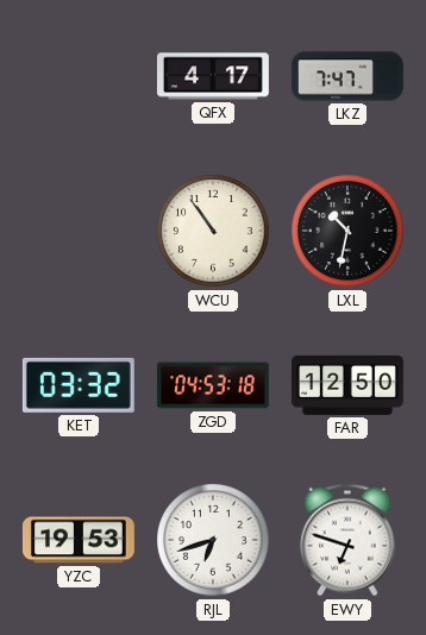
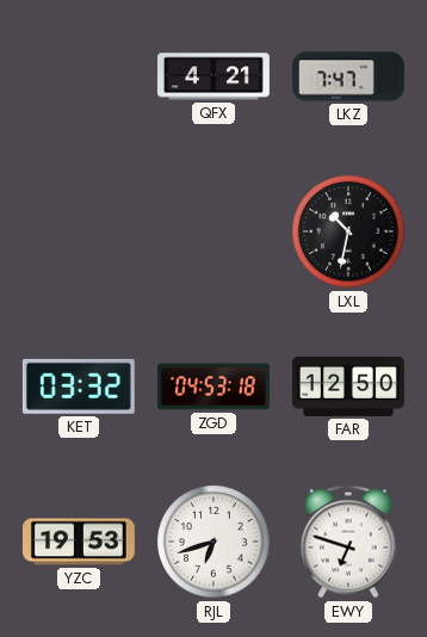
QFX: 4:17 -> 4:21
WCU: 10:54 -> none
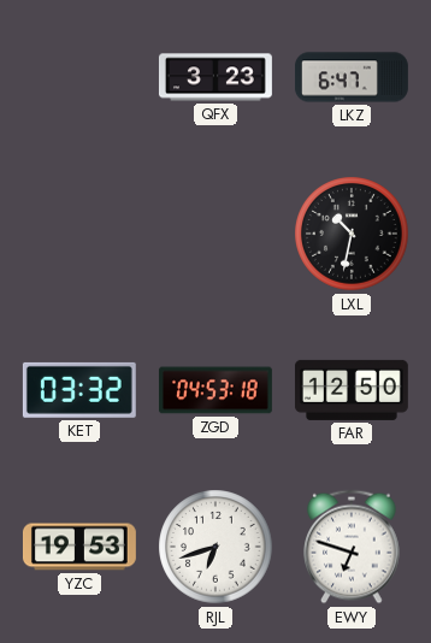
QFX: 4:21 -> 3:23
LKZ: 7:47 -> 6:47
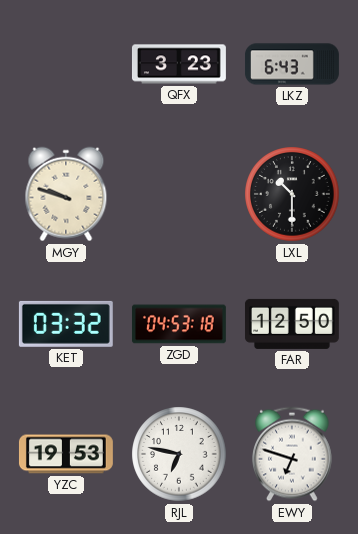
LKZ: 6:47 -> 6:43
MGY: none -> 9:48
LXL: 10:32 -> 10:30
RJL: 6:42 -> 6:47
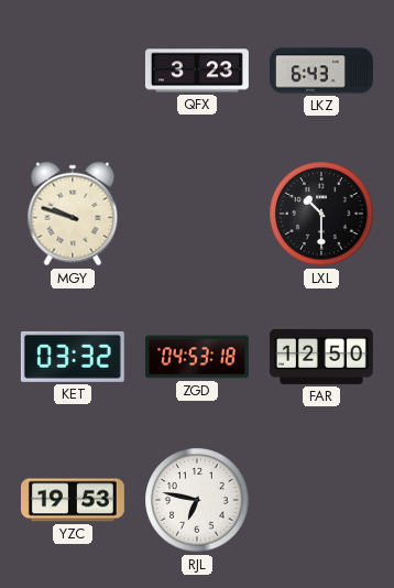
EWY: 6:48 -> none
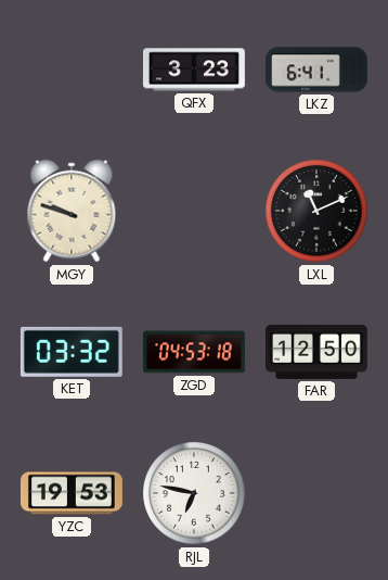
LKZ: 6:43 -> 6:41
LXL: 10:30 -> 11:11
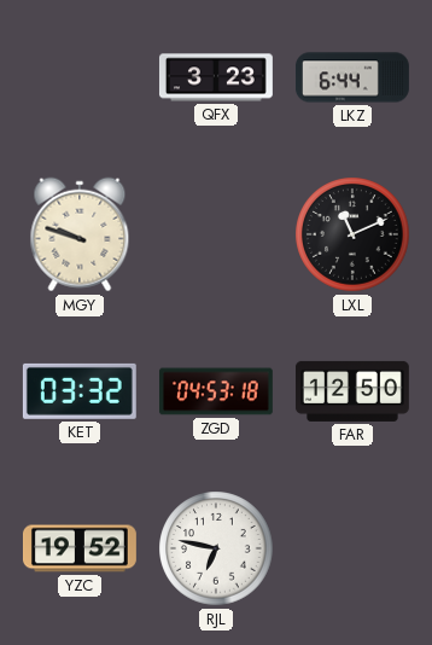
LKZ: 6:41 -> 6:44
YZC: 19:53 -> 19:52
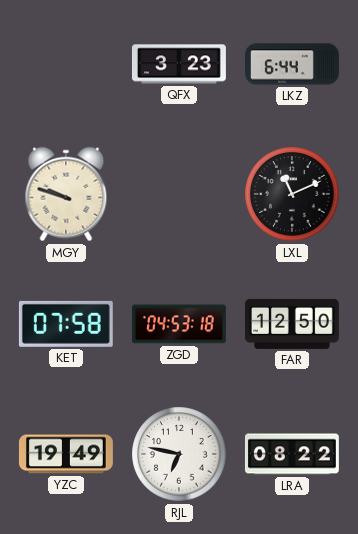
KET: 03:32 -> 07:58
YZC: 19:52 -> 19:49
LRA: none -> 08:22
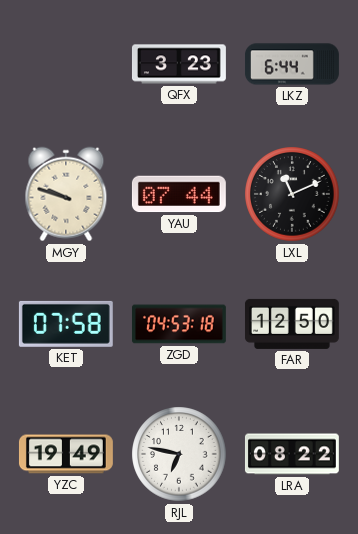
YAU: none -> 07:44
